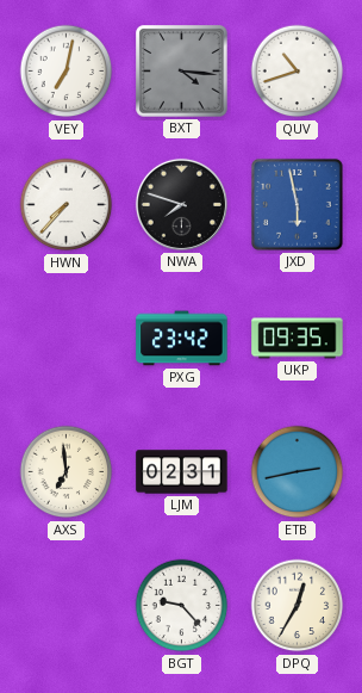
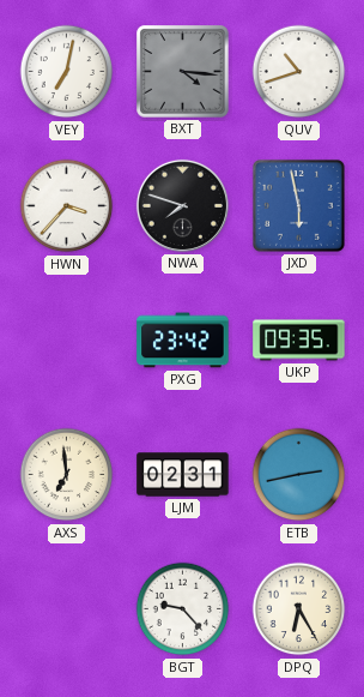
HWN: 7:37 -> 3:37
DPQ: 12:35 -> 6:25
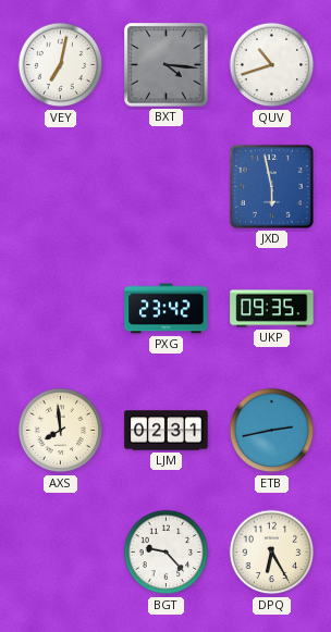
HWN: 3:37 -> none
NWA: 7:48 -> none
AXS: 6:59 -> 7:59
